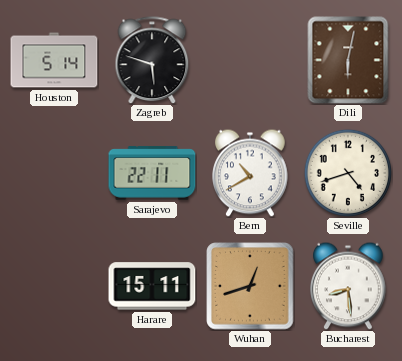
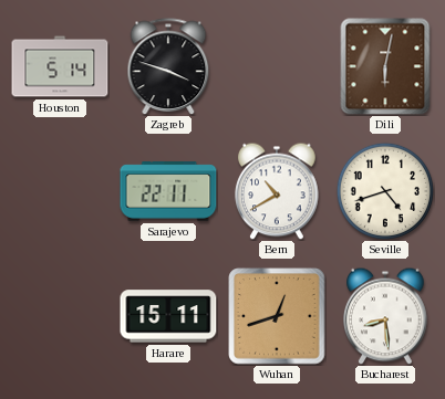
Zagreb: 5:48 -> 3:48
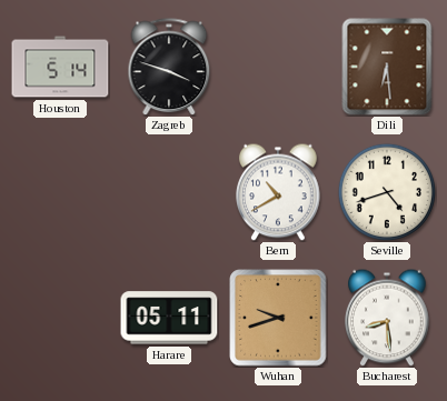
Dili: 6:02 -> 6:29
Sarajevo: 22:11 -> none
Harare: 15:11 -> 05:11
Wuhan: 12:42 -> 9:42
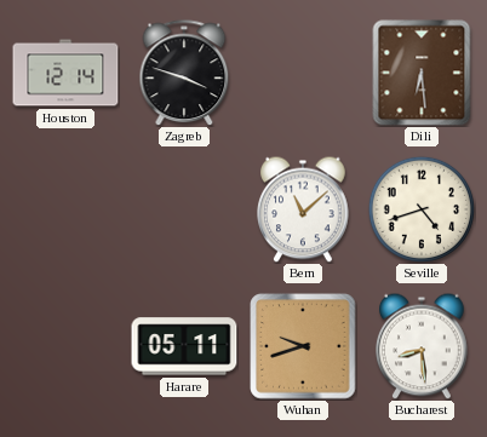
Houston: 5:14 -> 12:14
Bern: 10:40 -> 11:08
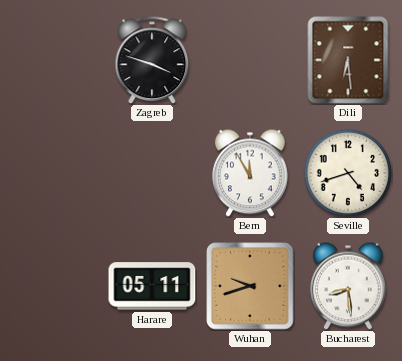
Houston: 12:14 -> none
Bern: 11:08 -> 11:55
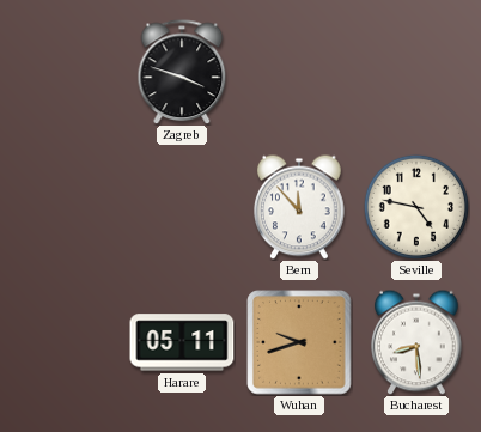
Dili: 6:29 -> none
Bern: 11:55 -> 11:53
Seville: 4:42 -> 4:47
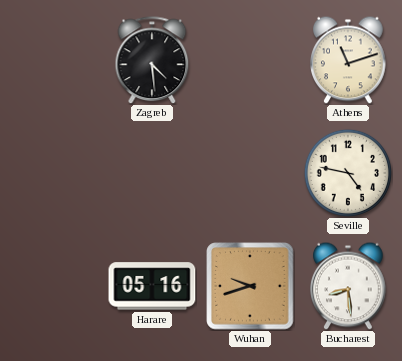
Zagreb: 3:48 -> 4:29
Athens: none -> 11:12
Bern: 11:53 -> none
Harare: 05:11 -> 05:16
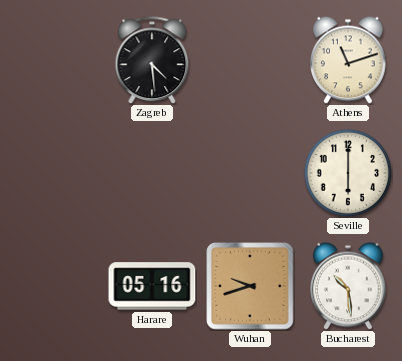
Seville: 4:47 -> 6:00
Bucharest: 8:29 -> 10:29
